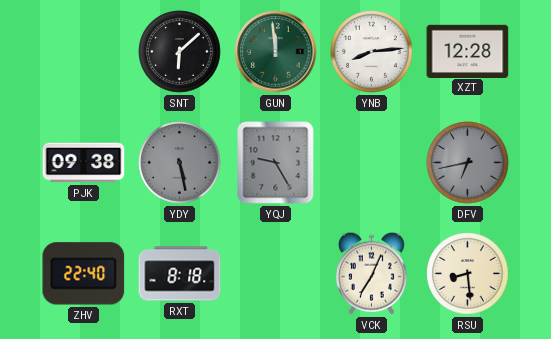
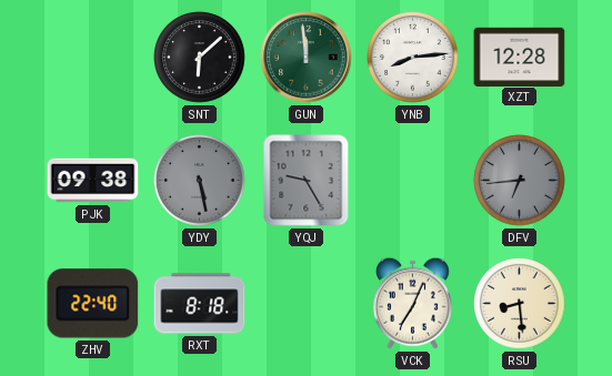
DFV: 6:43 -> 6:44
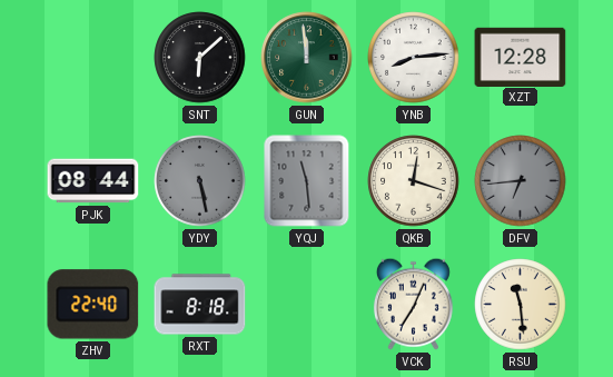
PJK: 09:38 -> 08:44
YQJ: 9:25 -> 11:29
QKB: none -> 12:18
RSU: 8:29 -> 11:29
